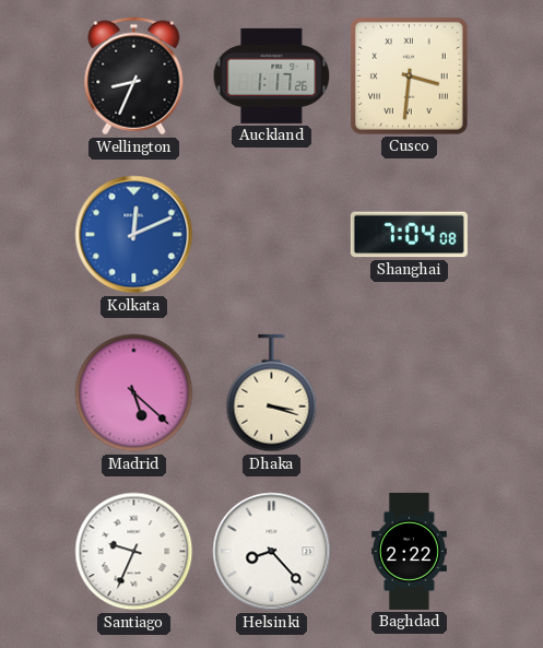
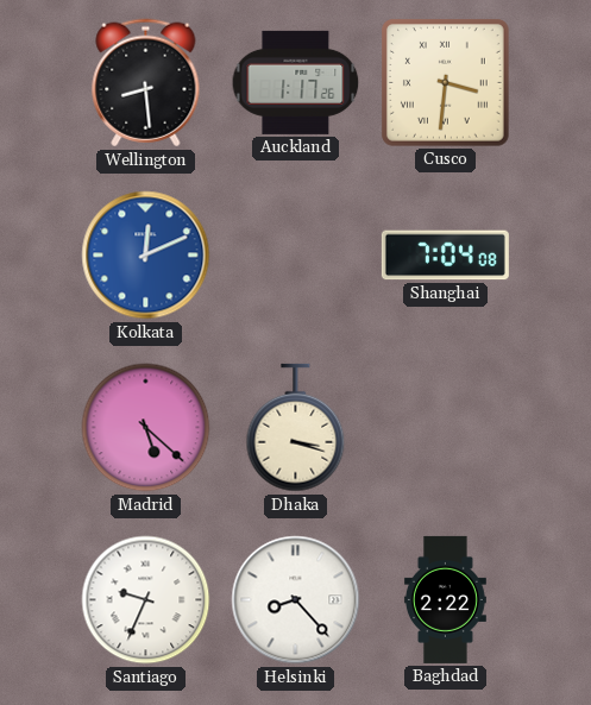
Wellington: 8:34 -> 8:29
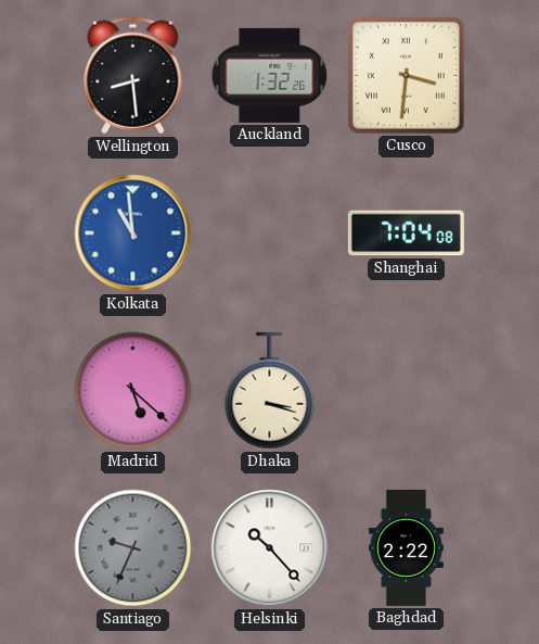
Auckland: 1:17 -> 1:32
Kolkata: 12:11 -> 10:59
Santiago dial: white -> grey
Helsinki: 8:23 -> 10:23
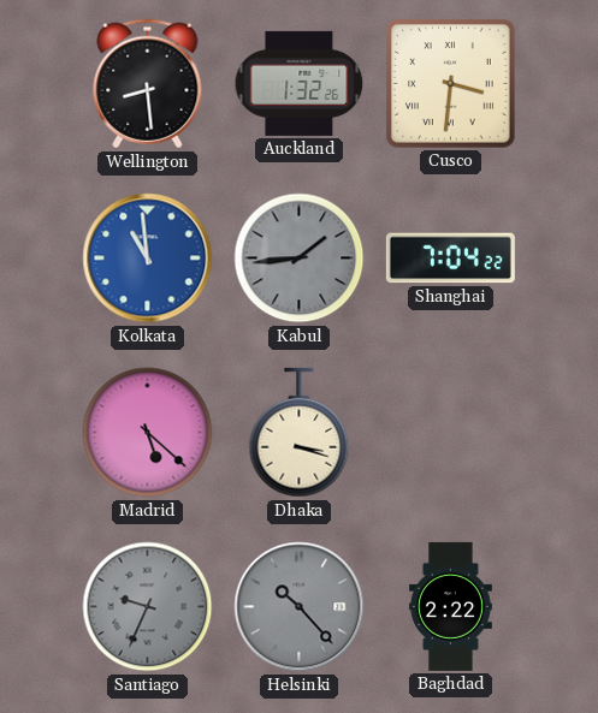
Kabul: none -> 1:44
Shanghai: 7:04:08 -> 7:04:22
Helsinki dial: white -> grey
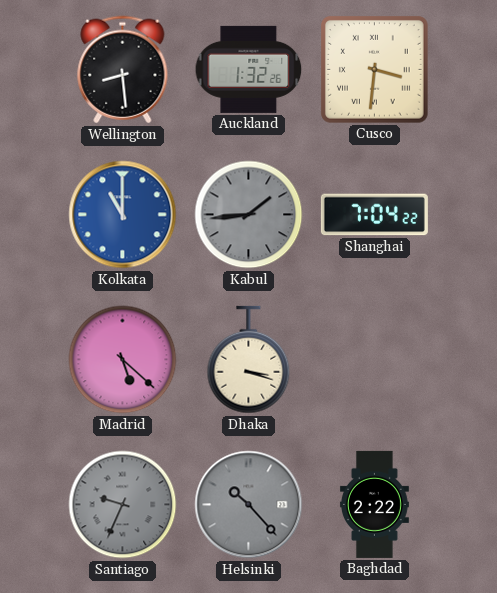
Kolkata: 10:59 -> 11:00
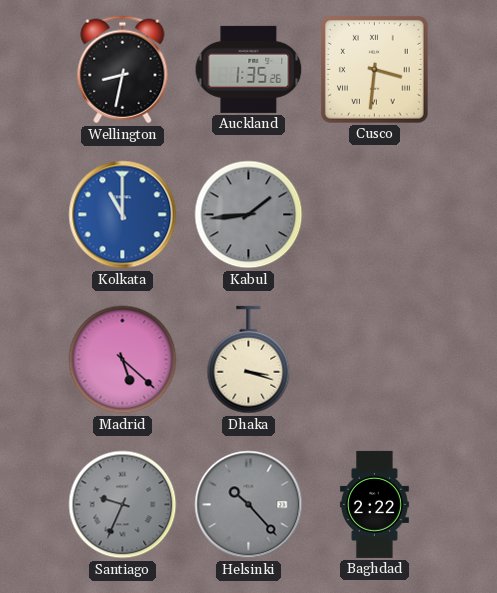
Wellington: 8:29 -> 8:32
Auckland: 1:32 -> 1:35
Shanghai: 7:04 -> none
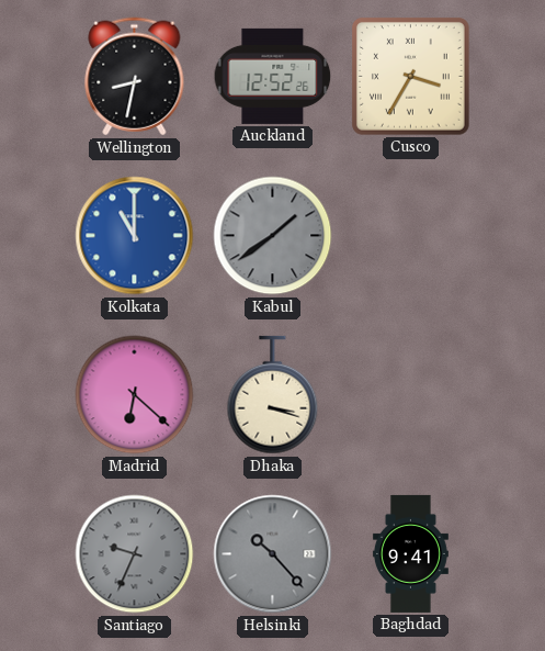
Auckland: 1:35 -> 12:52
Cusco: 3:31 -> 3:35
Kabul: 1:44 -> 1:39
Madrid: 5:22 -> 6:22
Baghdad: 2:22 -> 9:41
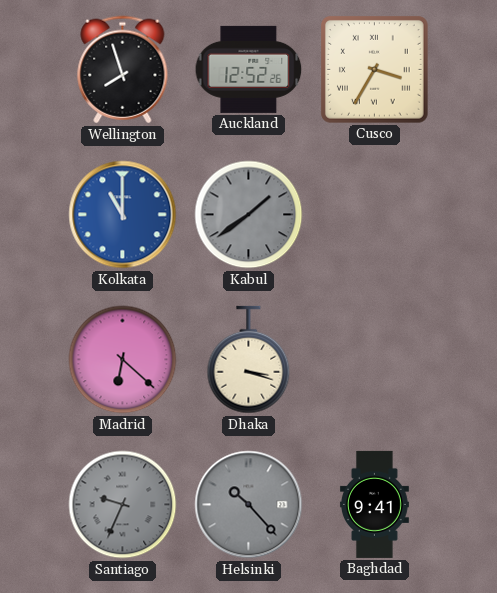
Wellington: 8:32 -> 7:57
